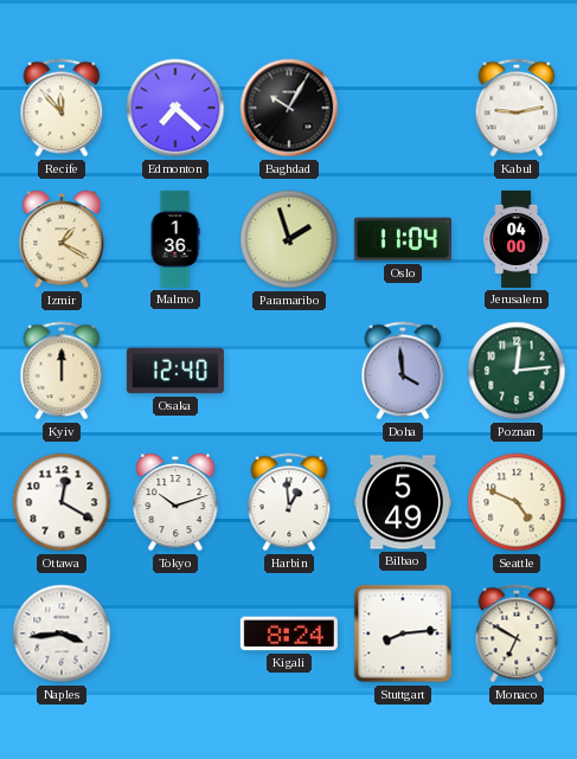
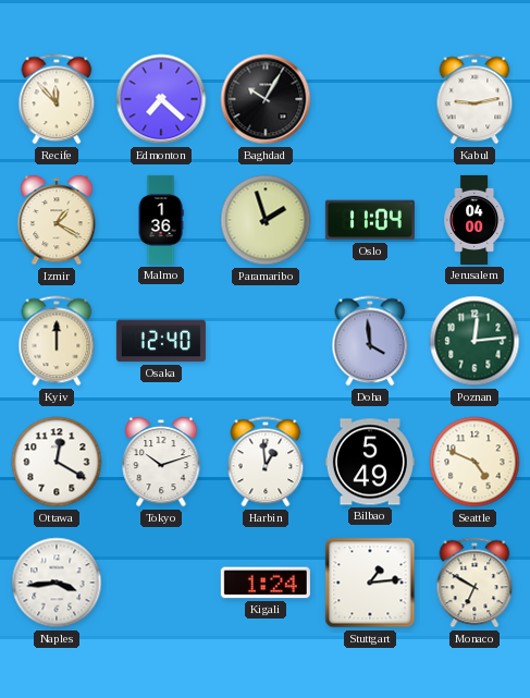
Kigali: 8:24 -> 1:24
Stuttgart: 8:14 -> 1:14
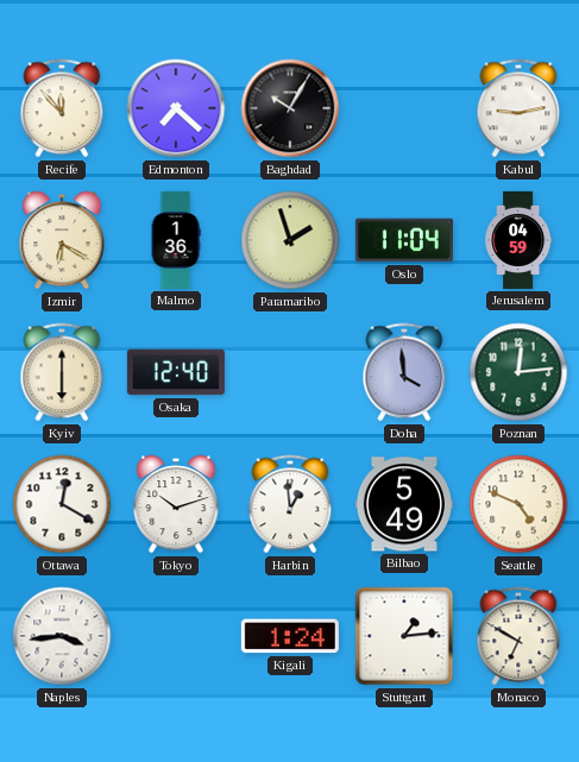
Izmir: 1:20 -> 6:20
Jerusalem: 04:00 -> 04:59
Kyiv: 12:00 -> 6:00
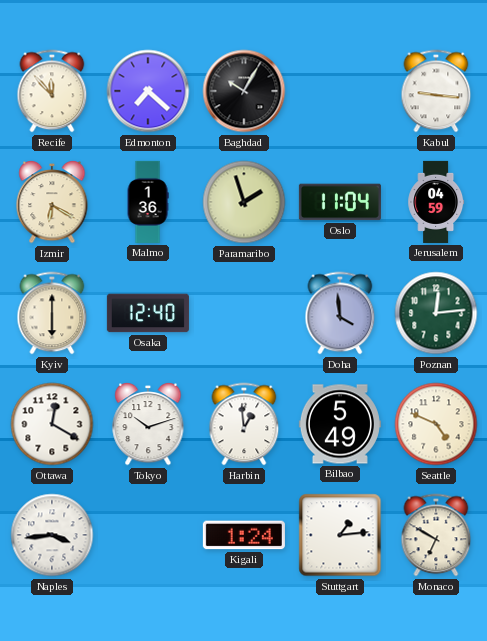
Kabul: 9:13 -> 9:16
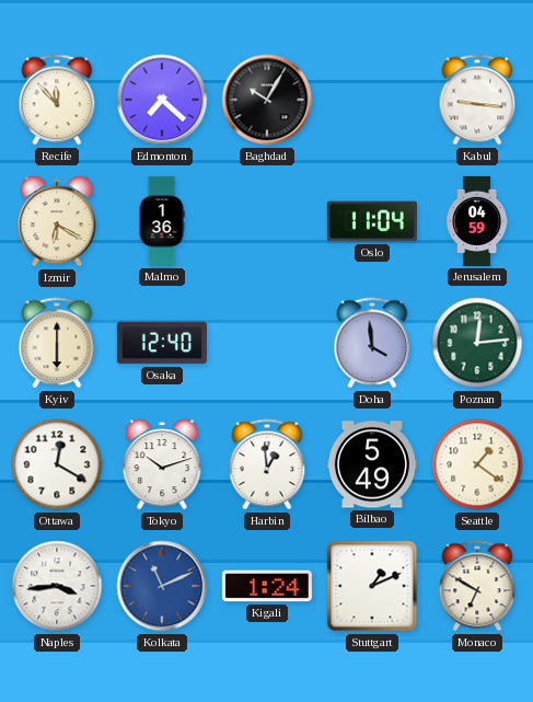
Paramaribo: 1:57 -> none
Seattle: 4:49 -> 1:21
Kolkata: none -> 11:11
Stuttgart: 1:14 -> 1:11
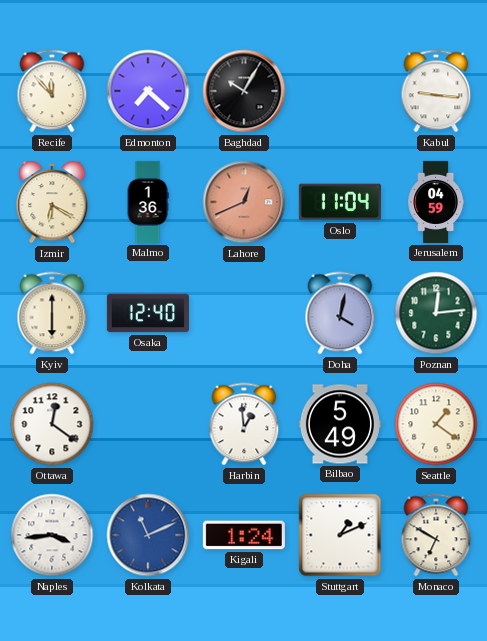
Lahore: none -> 12:41
Doha: 3:59 -> 4:02
Ottawa: 12:20 -> 12:21
Tokyo: 10:12 -> none
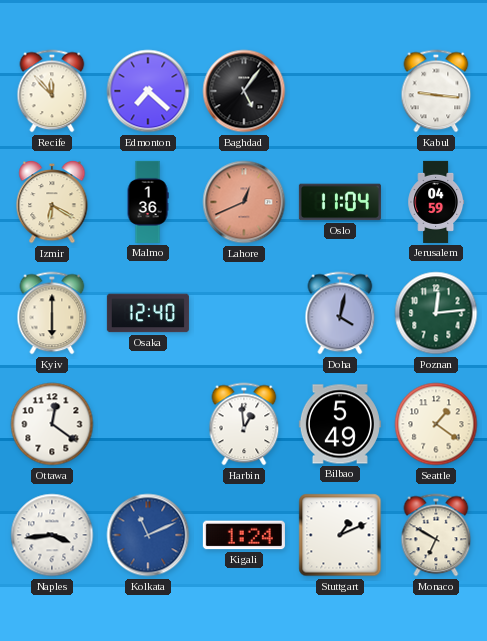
Baghdad: 10:05 -> 5:06
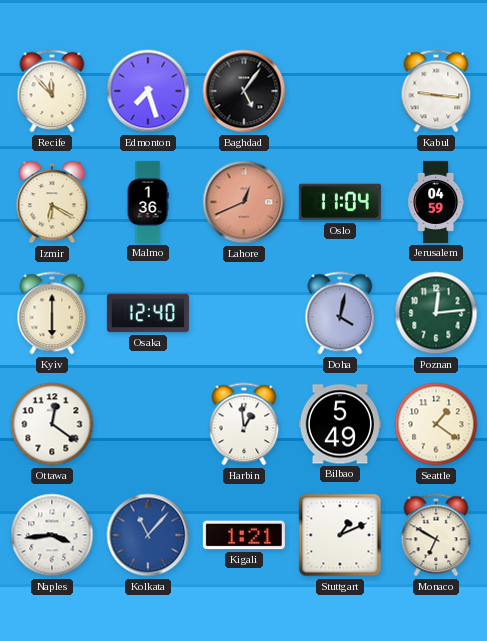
Edmonton: 7:22 -> 7:27
Kolkata: 11:11 -> 11:07
Kigali: 1:24 -> 1:21
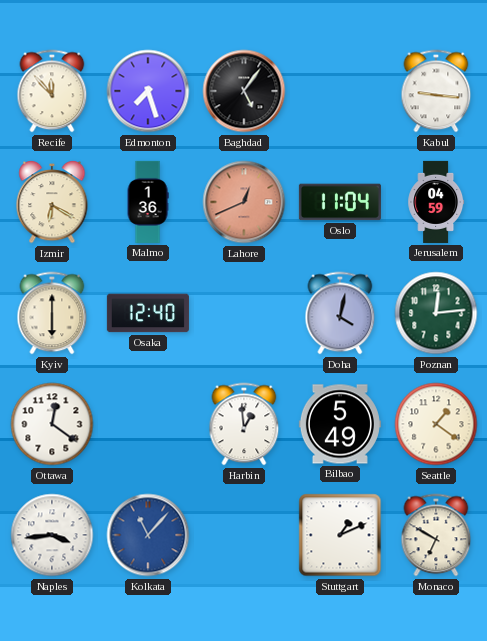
Kigali: 1:21 -> none
